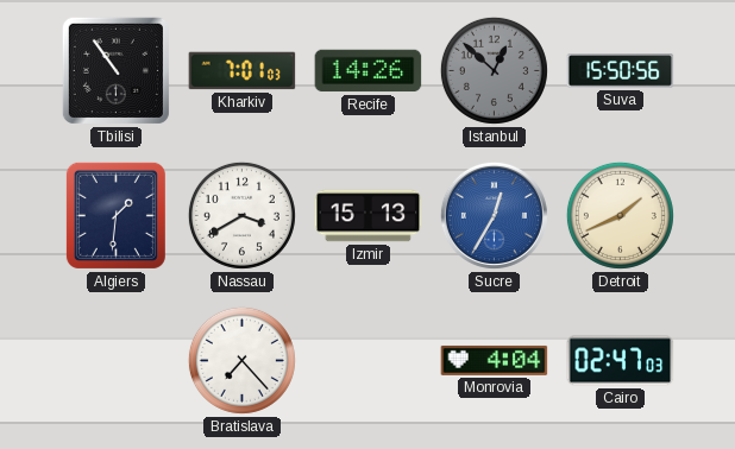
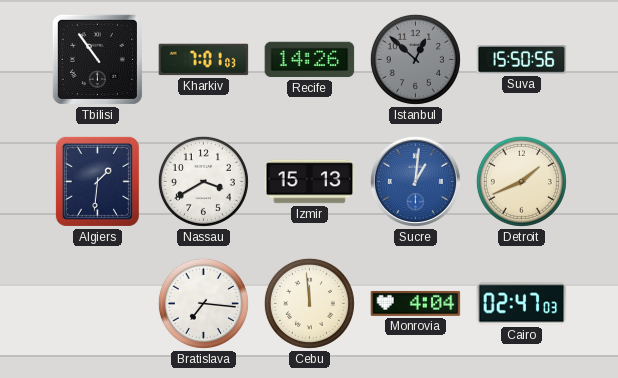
Sucre: 12:35 -> 1:01
Bratislava: 7:23 -> 7:16
Cebu: none -> 11:59
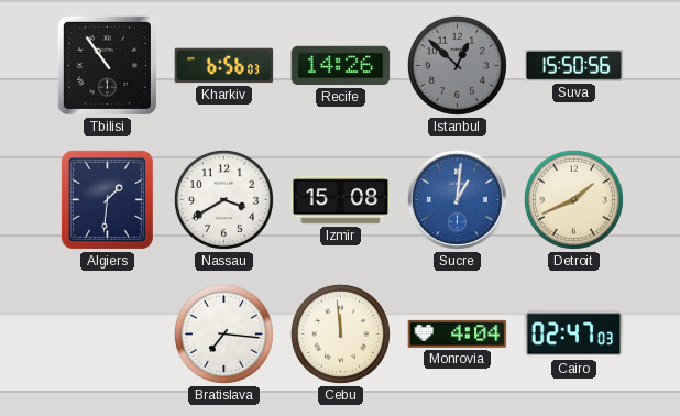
Kharkiv: 7:01 -> 6:56
Izmir: 15:13 -> 15:08
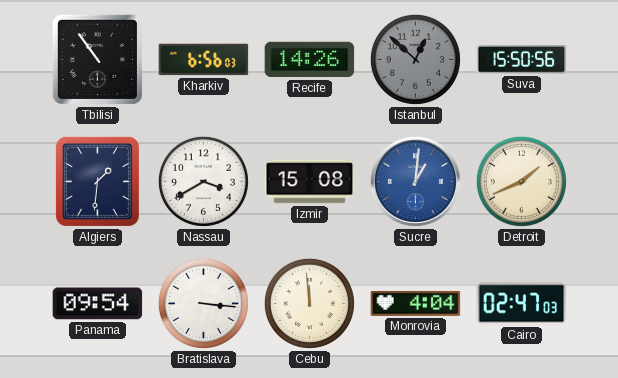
Panama: none -> 09:54
Bratislava: 7:16 -> 3:16
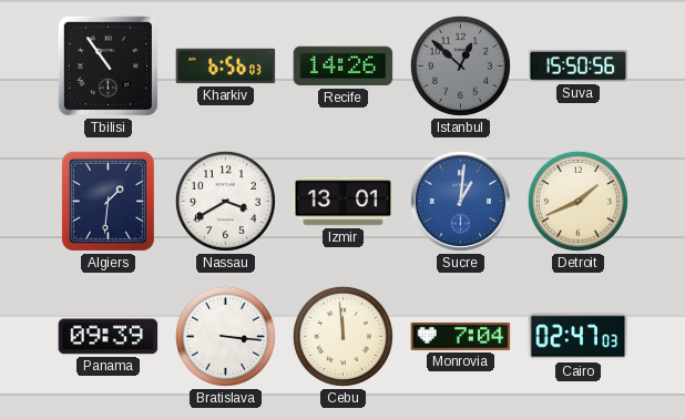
Izmir: 15:08 -> 13:01
Panama: 09:54 -> 09:39
Monrovia: 4:04 -> 7:04
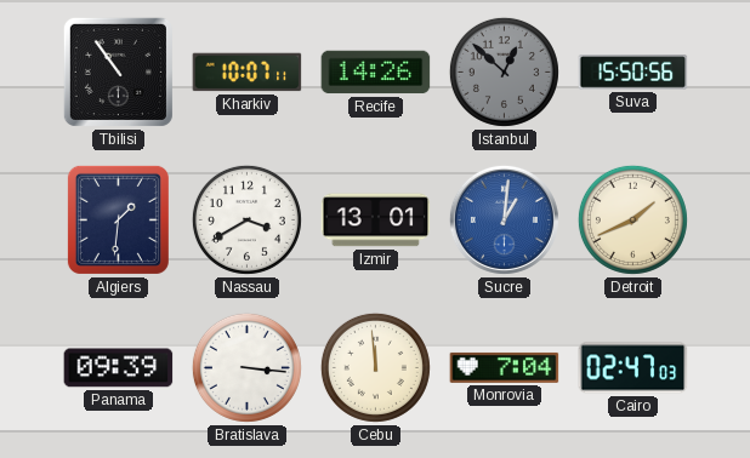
Kharkiv: 6:56 -> 10:07
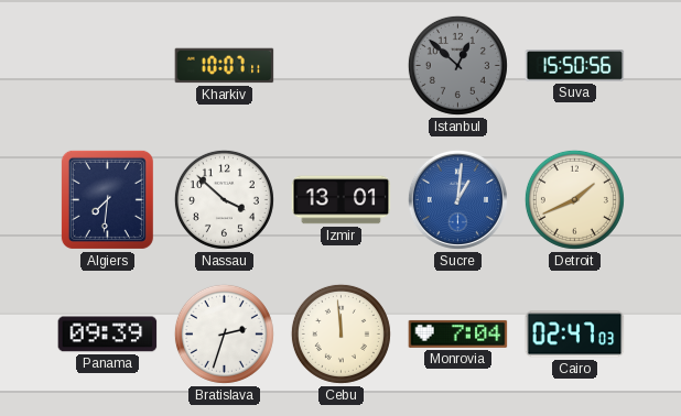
Tbilisi: 10:54 -> none
Recife: 14:26 -> none
Algiers: 1:31 -> 7:31
Nassau: 3:40 -> 3:52
Bratislava: 3:16 -> 2:33
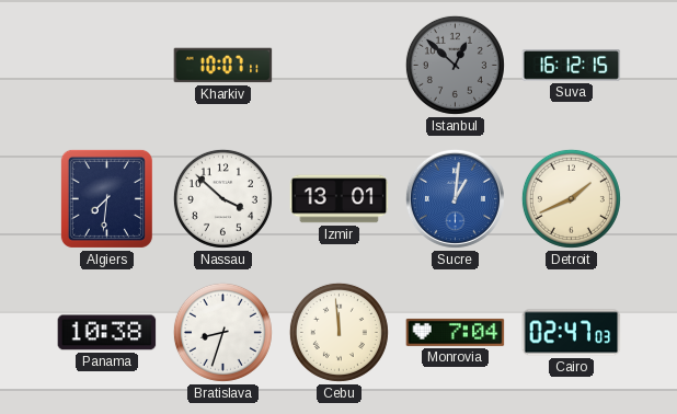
Suva: 15:50 -> 16:12
Panama: 09:39 -> 10:38
Bratislava: 2:33 -> 8:33
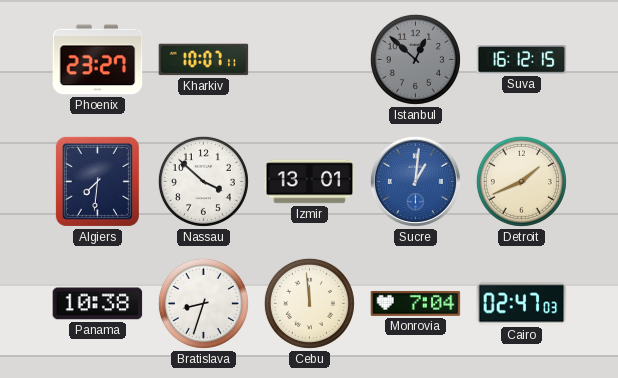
Phoenix: none -> 23:27
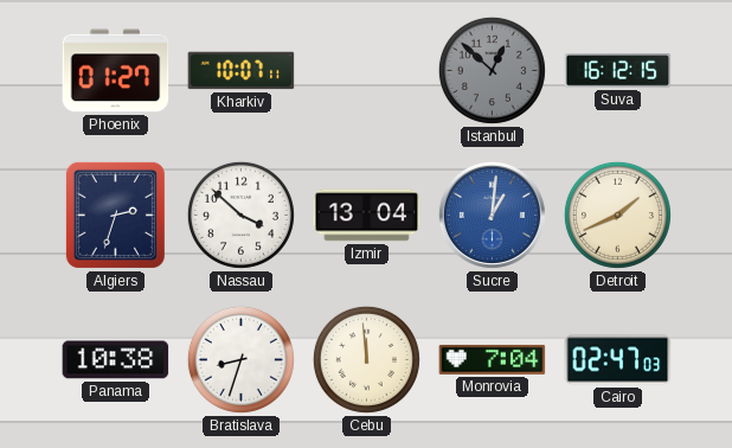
Phoenix: 23:27 -> 01:27
Algiers: 7:31 -> 2:33
Izmir: 13:01 -> 13:04
